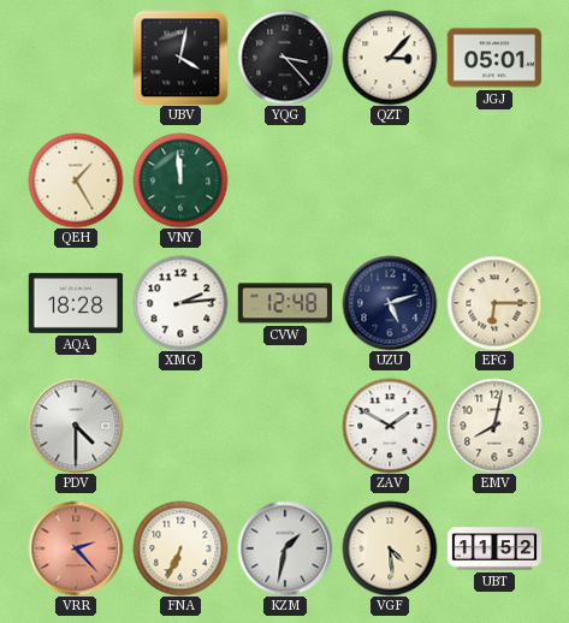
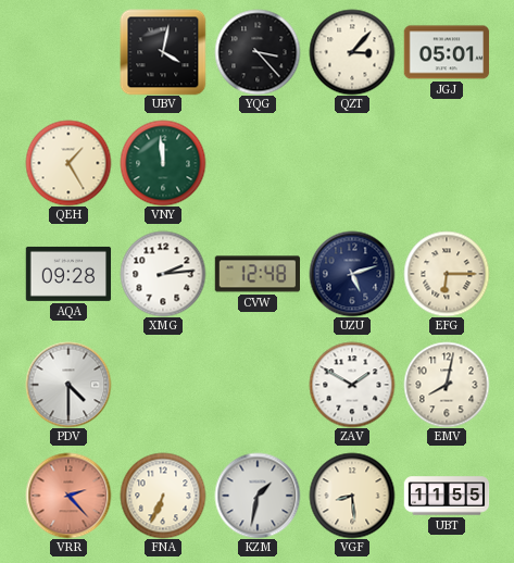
AQA: 18:28 -> 09:28
VGF: 4:29 -> 8:29
UBT: 11:52 -> 11:55
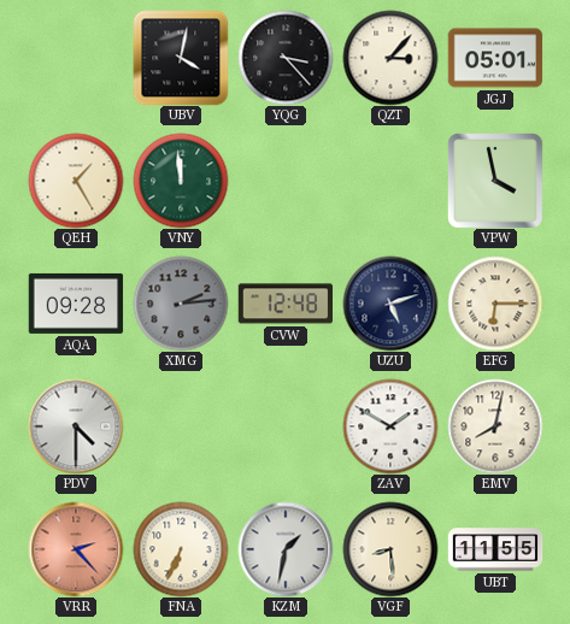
VPW: none -> 3:58
XMG dial: white -> grey
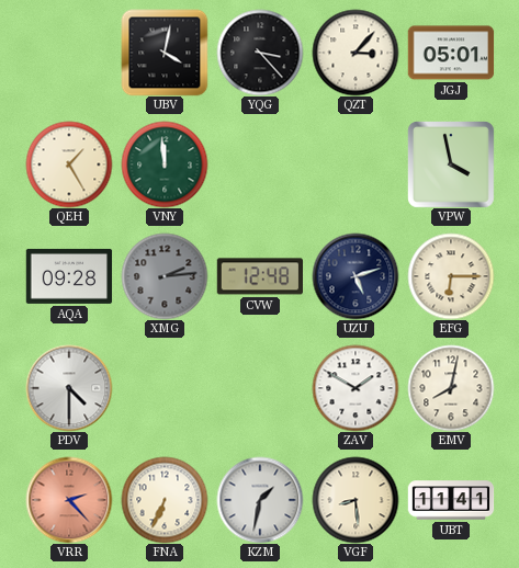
UBT: 11:55 -> 11:41
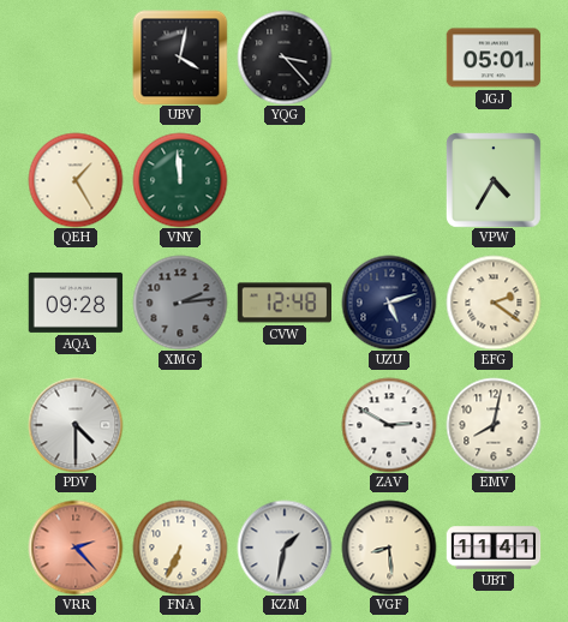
QZT: 3:07 -> none
VPW: 3:58 -> 4:35
EFG: 6:15 -> 2:21
ZAV: 1:50 -> 2:50
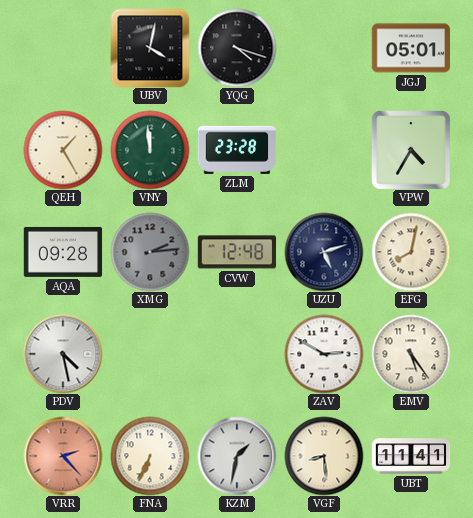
YQG: 3:23 -> 4:18
ZLM: none -> 23:28
EFG: 2:21 -> 8:02
PDV: 4:30 -> 4:28
EMV: 8:02 -> 5:24
